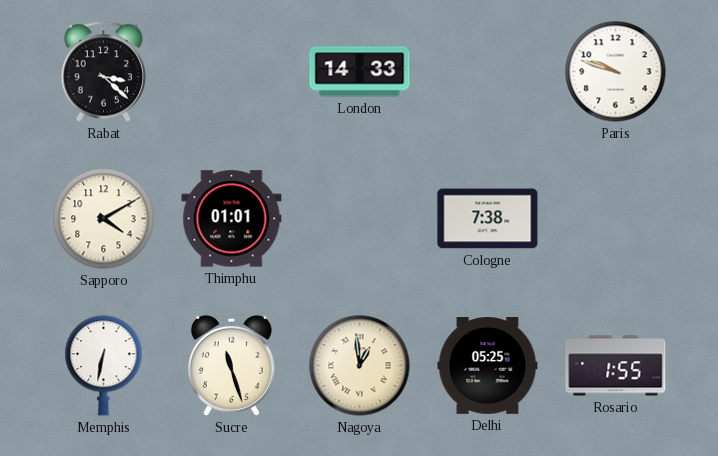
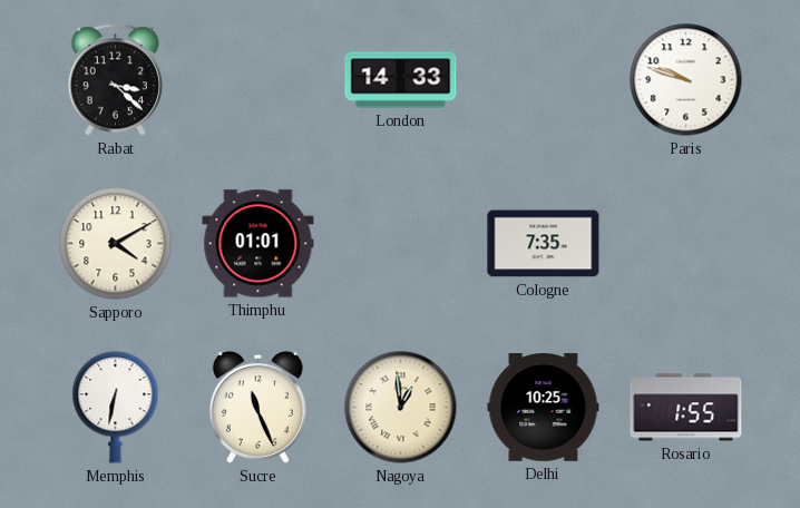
Cologne: 7:38 -> 7:35
Sucre: 11:27 -> 11:26
Delhi: 05:25 -> 10:25
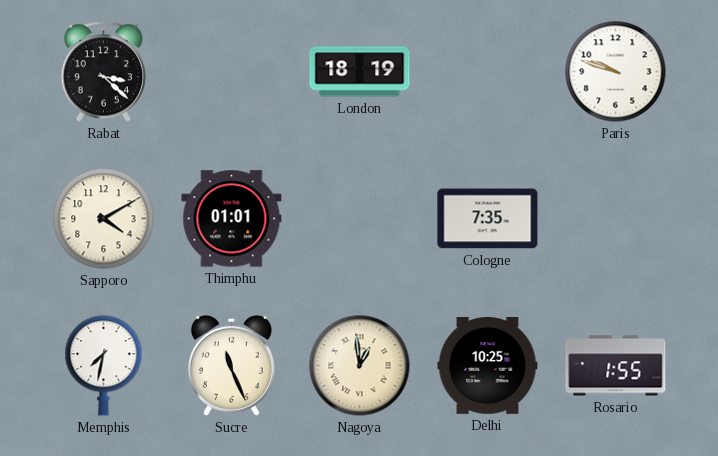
London: 14:33 -> 18:19
Memphis: 6:32 -> 7:32
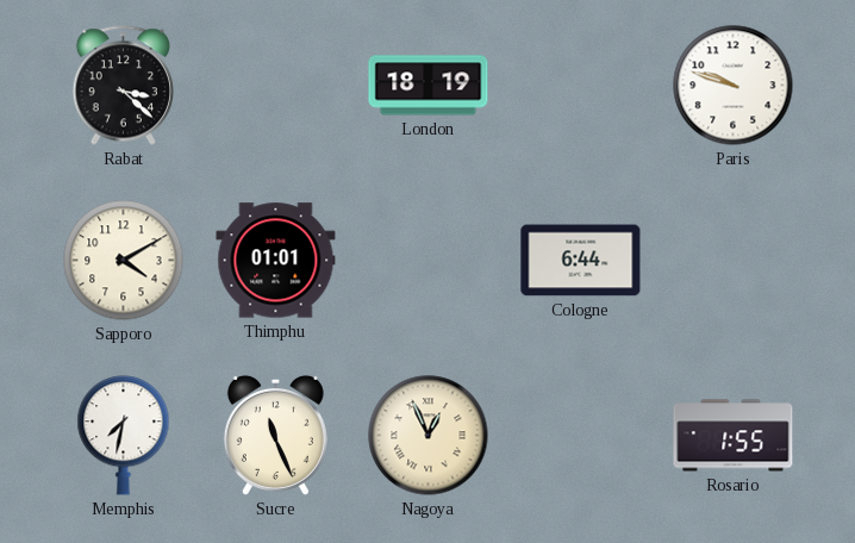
Cologne: 7:35 -> 6:44
Nagoya: 12:59 -> 12:56
Delhi: 10:25 -> none
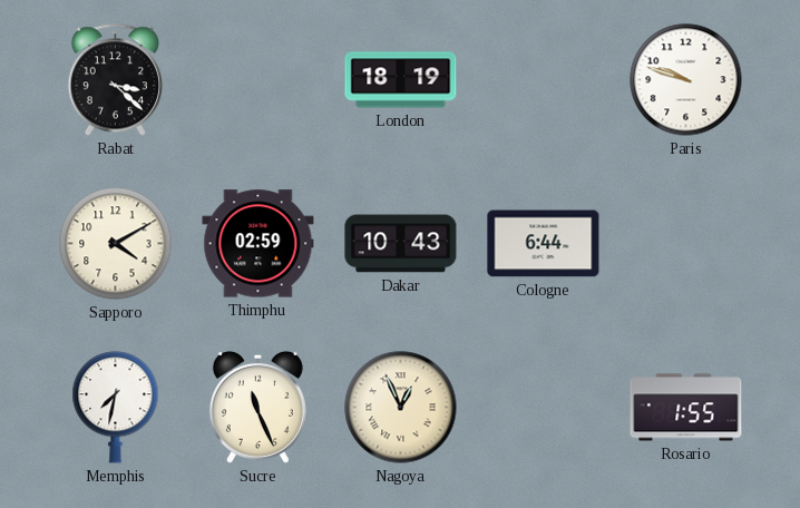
Thimphu: 01:01 -> 02:59
Dakar: none -> 10:43
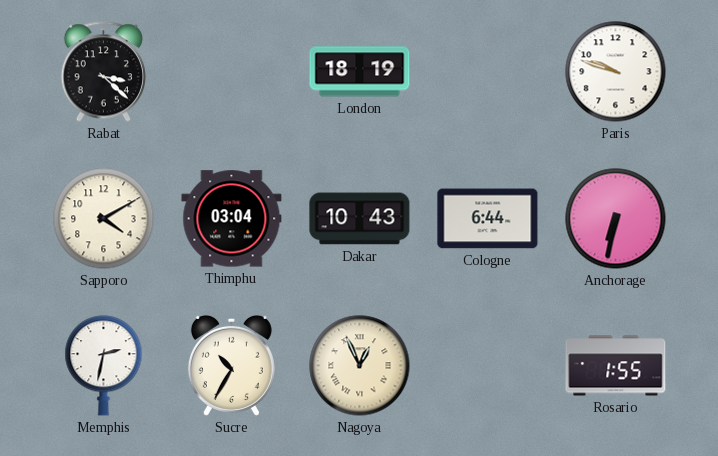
Thimphu: 02:59 -> 03:04
Anchorage: none -> 6:32
Memphis: 7:32 -> 2:32
Sucre: 11:26 -> 10:35
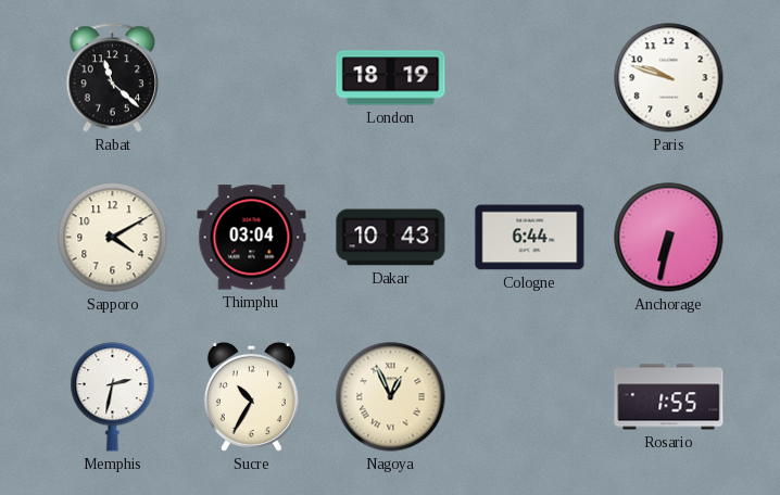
Rabat: 3:22 -> 11:22
